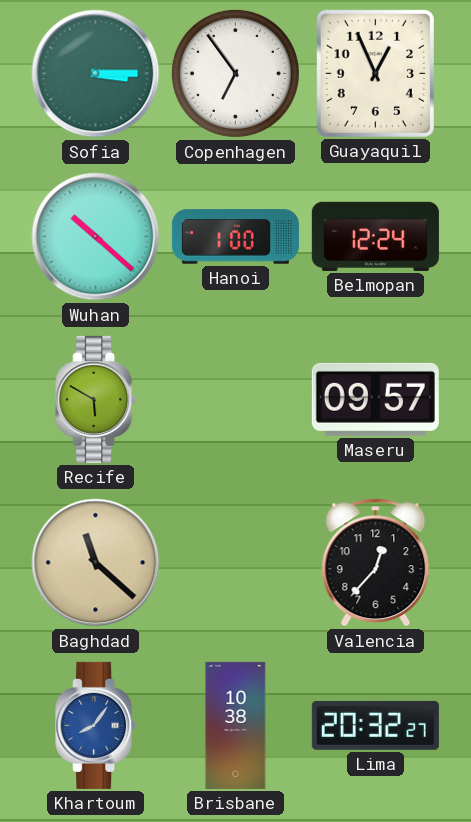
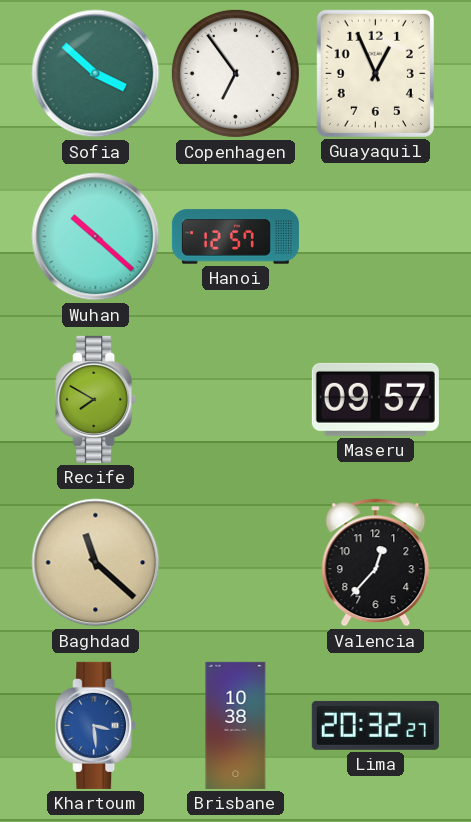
Sofia: 3:15 -> 3:52
Hanoi: 1:00 -> 12:57
Belmopan: 12:24 -> none
Recife: 5:50 -> 7:50
Khartoum: 8:06 -> 3:29
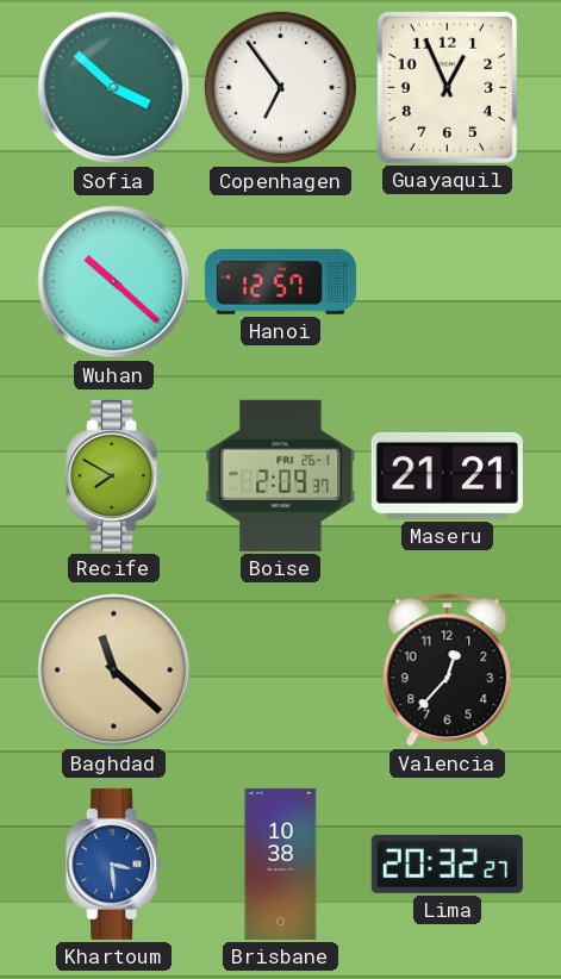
Boise: none -> 2:09
Maseru: 09:57 -> 21:21
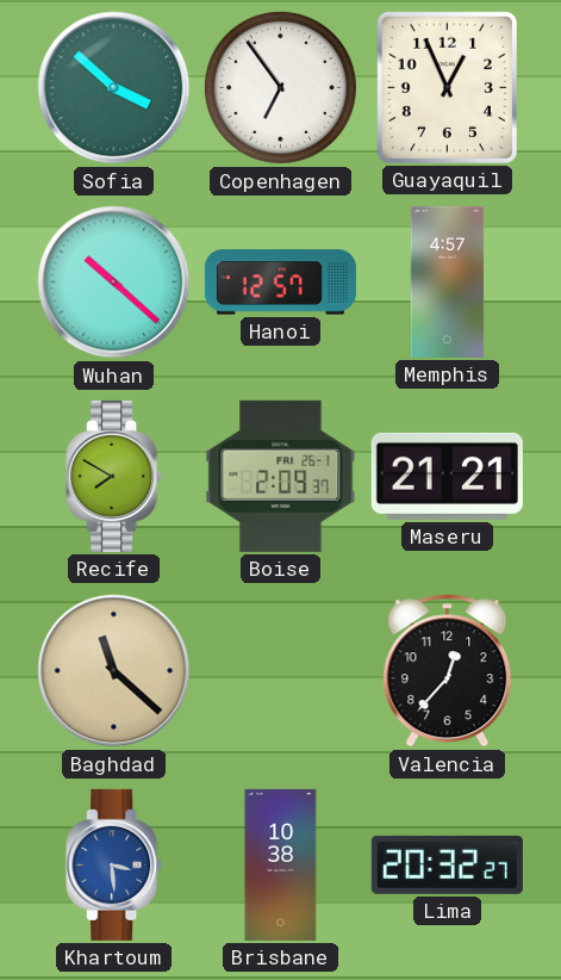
Memphis: none -> 4:57
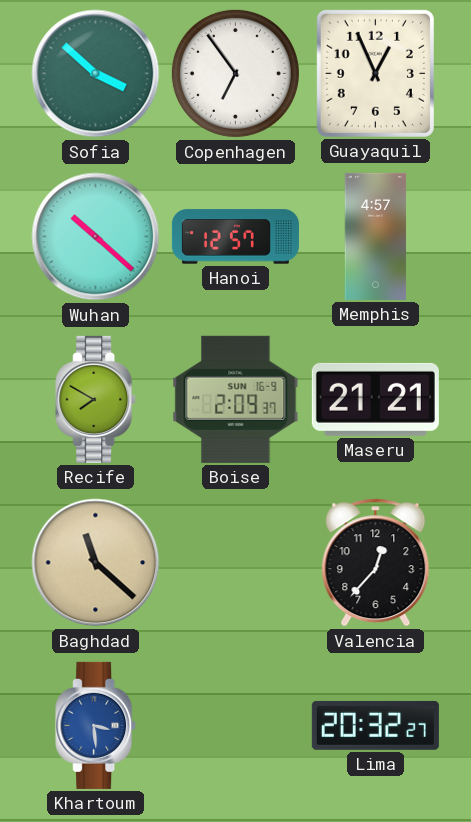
Boise date: FRI 26-1 -> SUN 16-9
Brisbane: 10:38 -> none
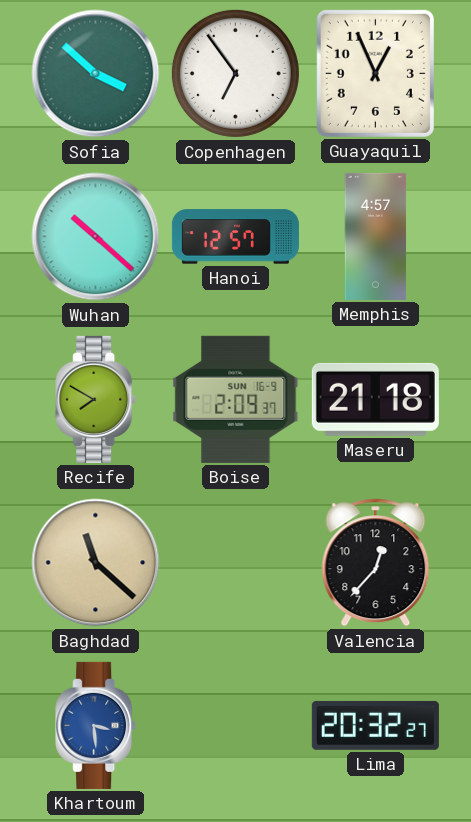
Maseru: 21:21 -> 21:18
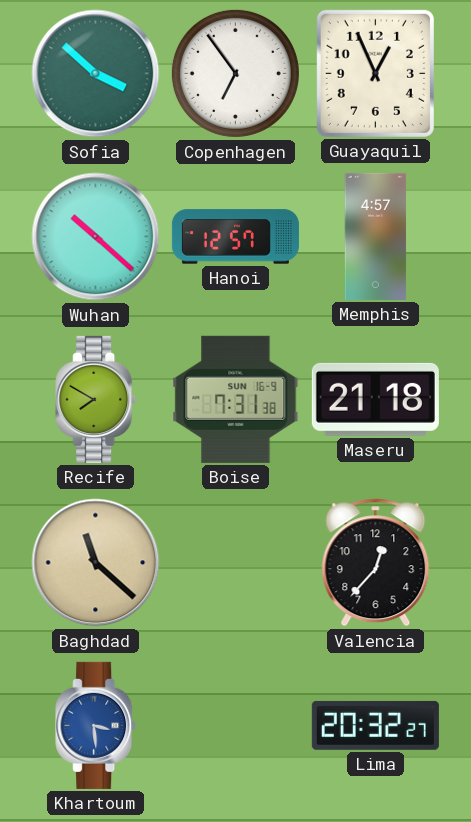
Boise: 2:09 -> 7:31
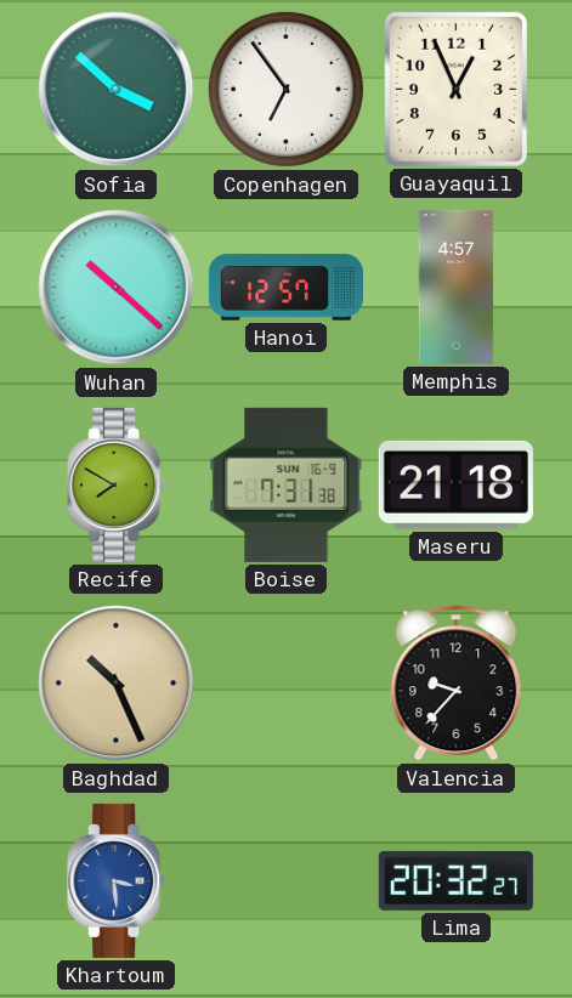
Baghdad: 11:22 -> 10:26
Valencia: 12:37 -> 9:37
